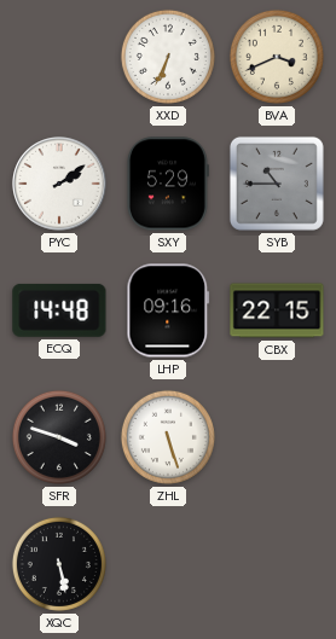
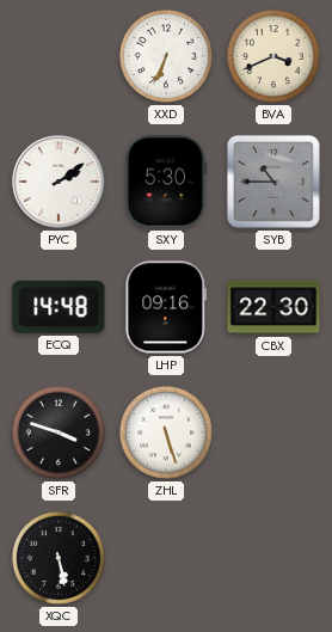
SXY: 5:29 -> 5:30
CBX: 22:15 -> 22:30
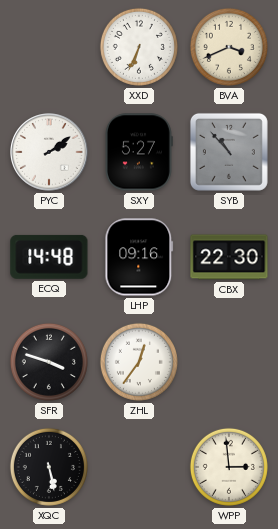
SXY: 5:30 -> 5:27
SYB: 10:45 -> 10:53
ZHL: 5:27 -> 12:36
WPP: none -> 2:59
